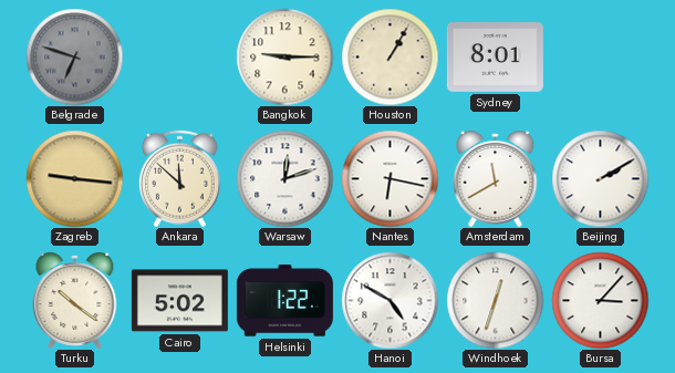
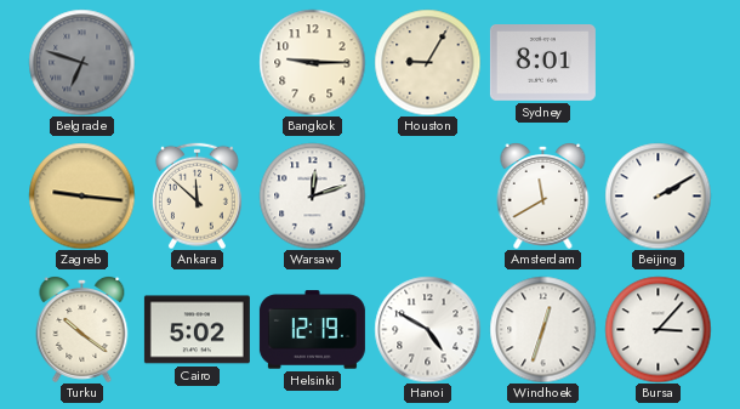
Houston: 1:05 -> 9:05
Nantes: 6:17 -> none
Helsinki: 1:22 -> 12:19
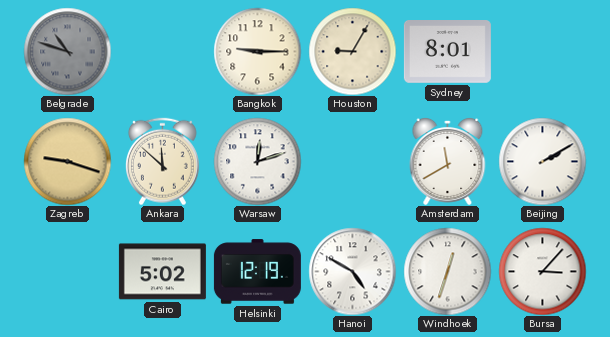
Belgrade: 6:48 -> 10:48
Zagreb: 9:16 -> 9:18
Turku: 10:21 -> none
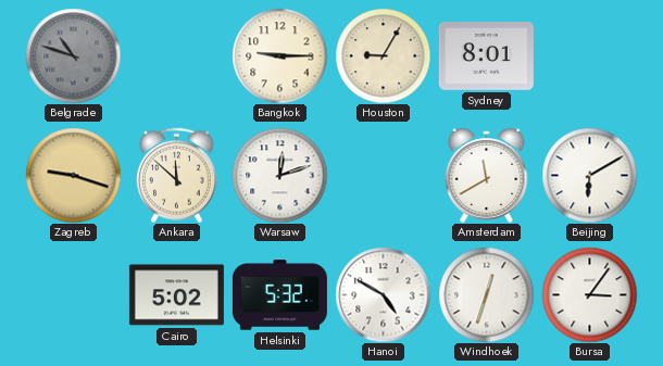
Beijing: 2:10 -> 6:10
Helsinki: 12:19 -> 5:32
Bursa: 3:07 -> 3:06
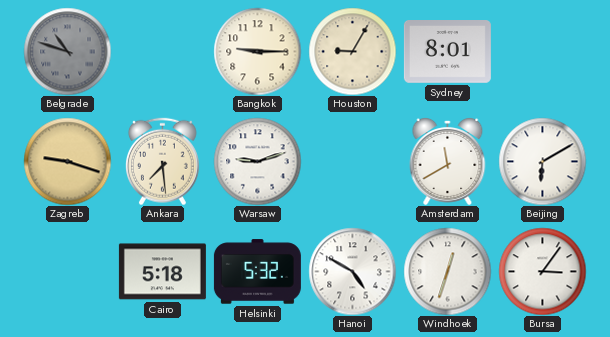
Ankara: 11:52 -> 7:29
Warsaw: 12:12 -> 9:12
Cairo: 5:02 -> 5:18
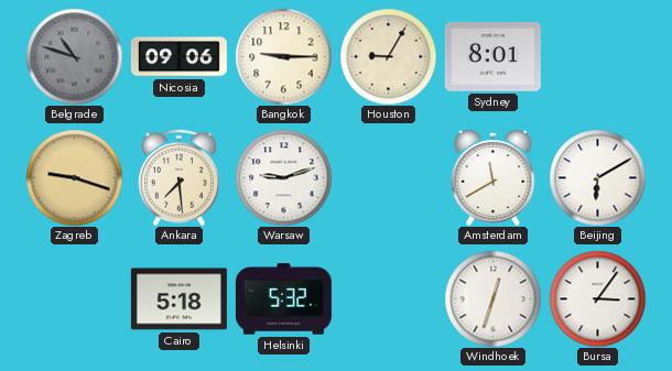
Nicosia: none -> 09:06
Hanoi: 4:50 -> none
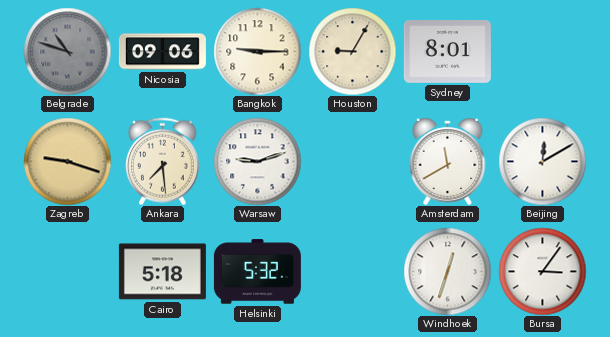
Beijing: 6:10 -> 12:10
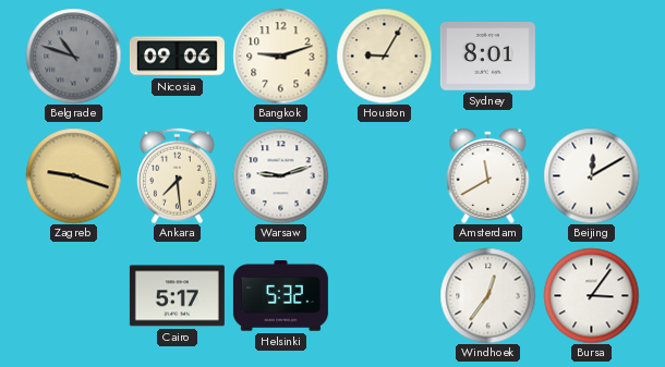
Bangkok: 9:15 -> 9:12
Cairo: 5:18 -> 5:17
Windhoek: 12:33 -> 12:36
